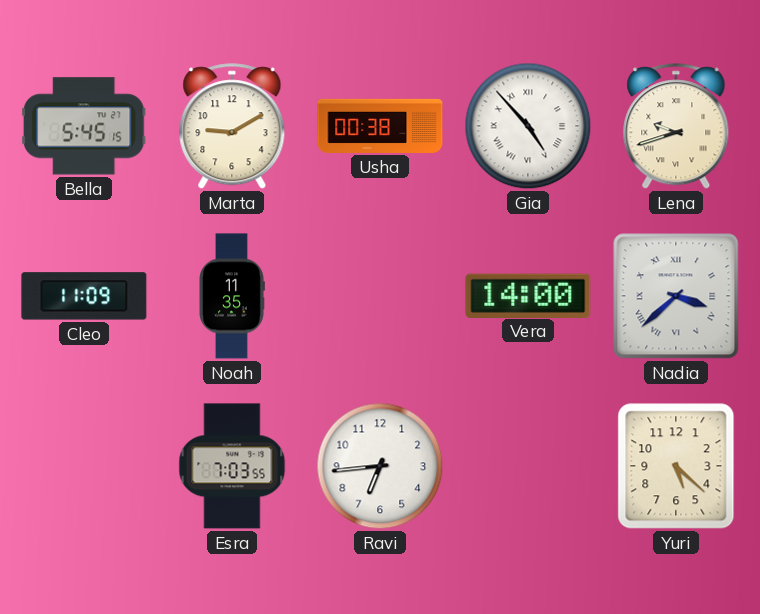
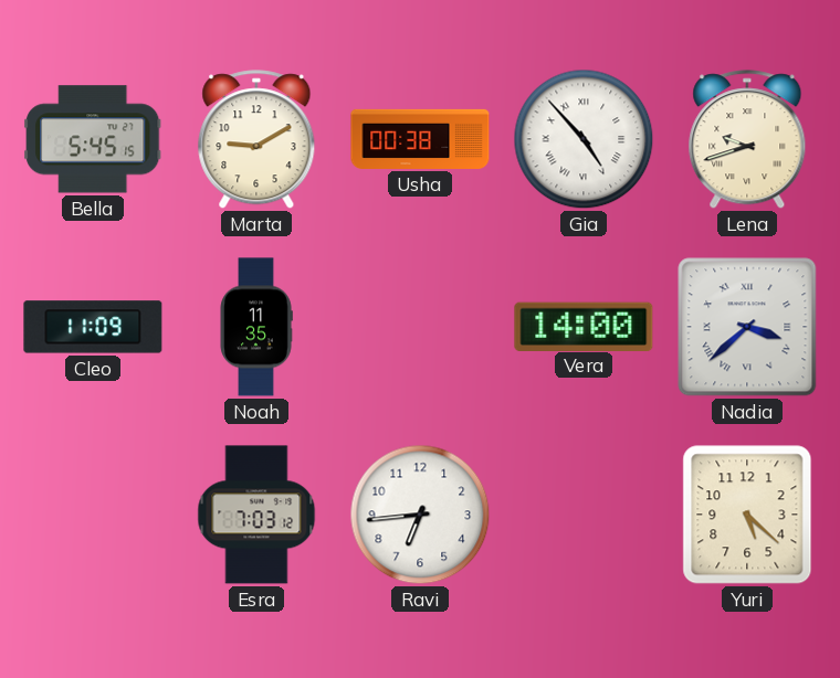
Esra: 7:03:55 -> 7:03:12
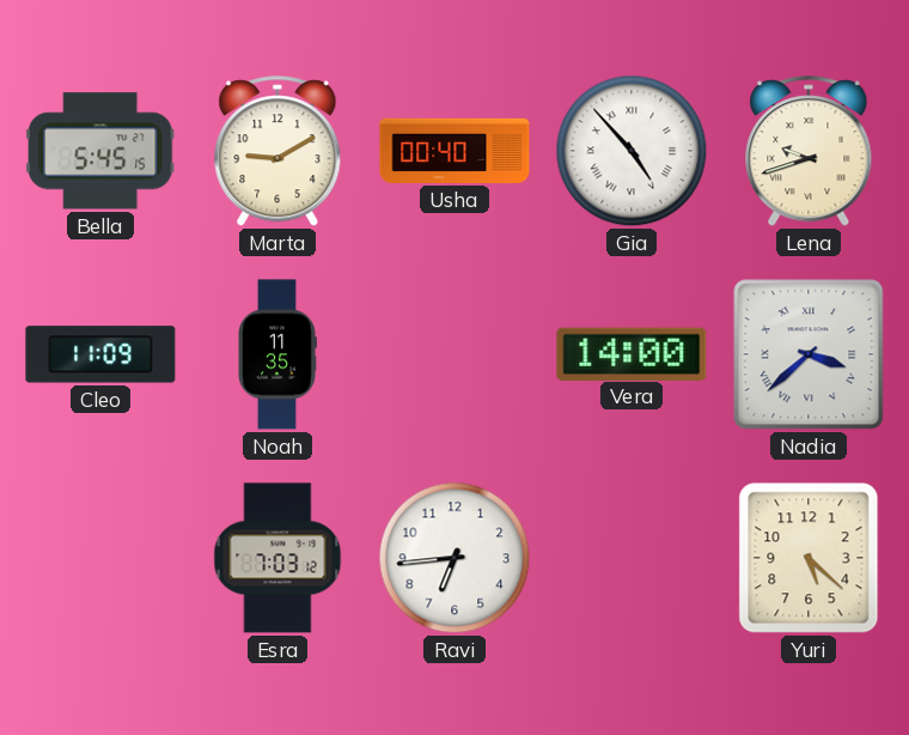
Usha: 00:38 -> 00:40
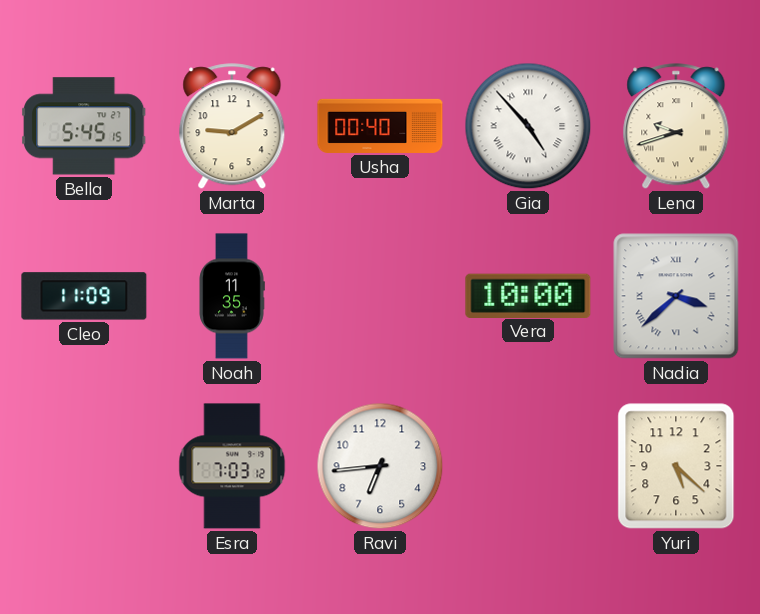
Vera: 14:00 -> 10:00
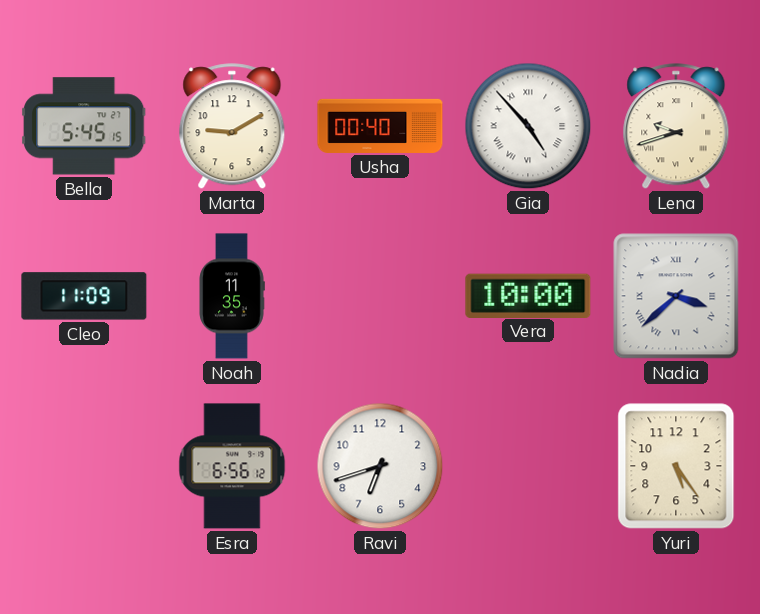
Esra: 7:03 -> 6:56
Ravi: 6:44 -> 6:42
Yuri: 5:22 -> 5:24
